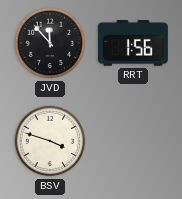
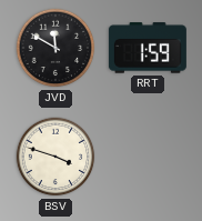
JVD: 11:53 -> 11:50
RRT: 1:56 -> 1:59
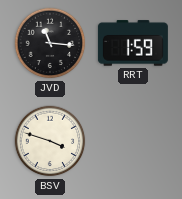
JVD: 11:50 -> 11:16
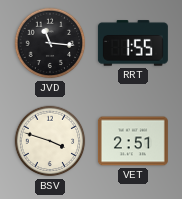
RRT: 1:59 -> 1:55
VET: none -> 2:51
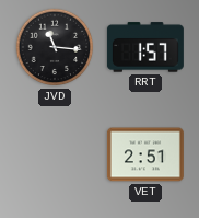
RRT: 1:55 -> 1:57
BSV: 3:48 -> none
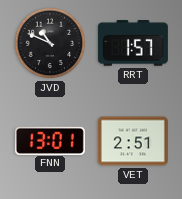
JVD: 11:16 -> 10:49
FNN: none -> 13:01
